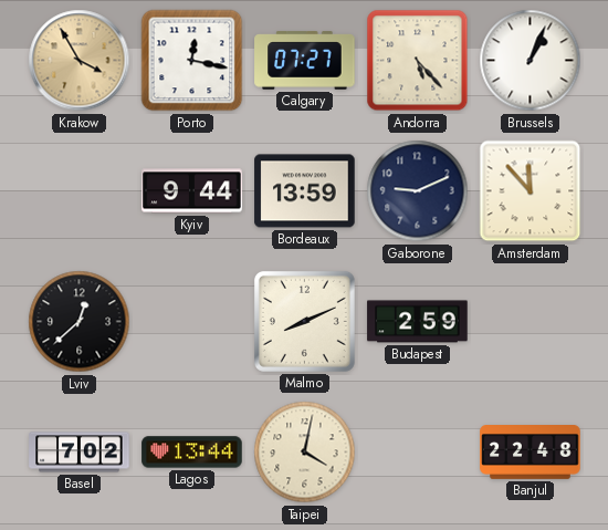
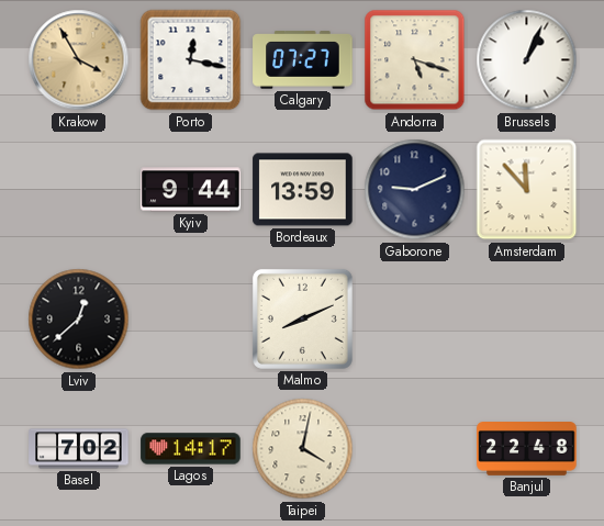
Andorra: 5:23 -> 5:18
Budapest: 2:59 -> none
Lagos: 13:44 -> 14:17
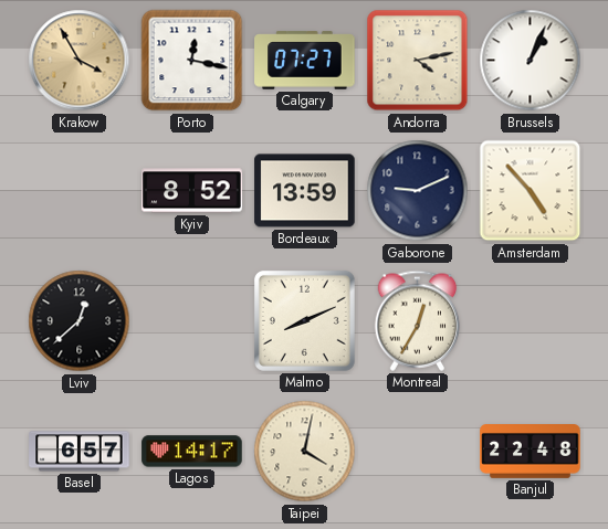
Andorra: 5:18 -> 4:13
Kyiv: 9:44 -> 8:52
Amsterdam: 11:53 -> 4:53
Montreal: none -> 12:35
Basel: 7:02 -> 6:57
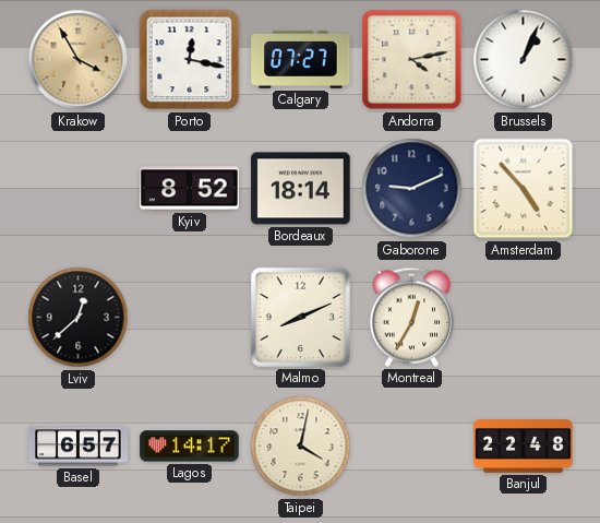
Bordeaux: 13:59 -> 18:14
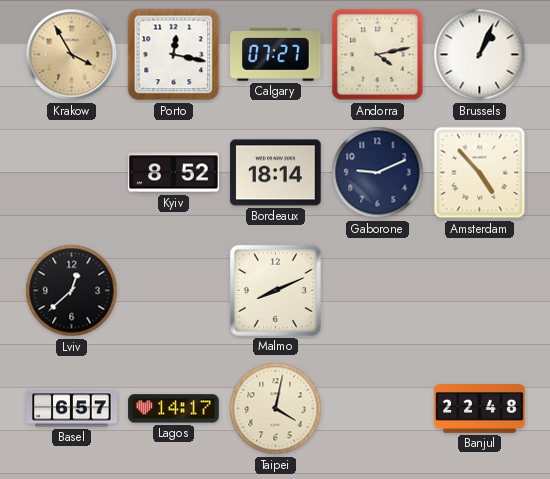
Montreal: 12:35 -> none
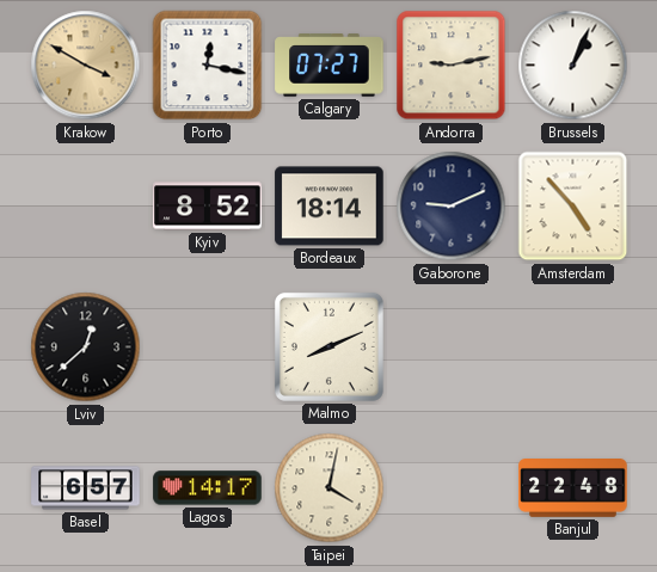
Krakow: 3:55 -> 3:50
Andorra: 4:13 -> 9:13
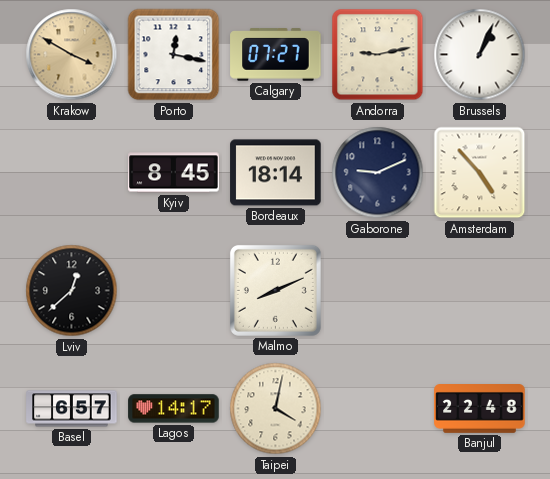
Kyiv: 8:52 -> 8:45
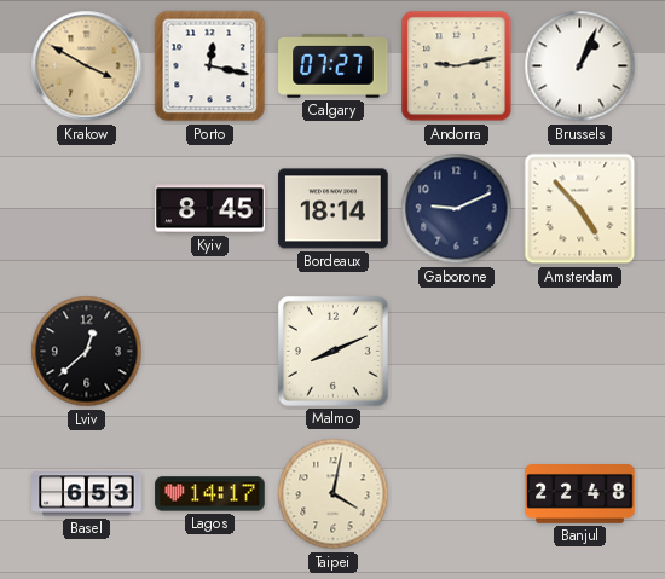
Basel: 6:57 -> 6:53
